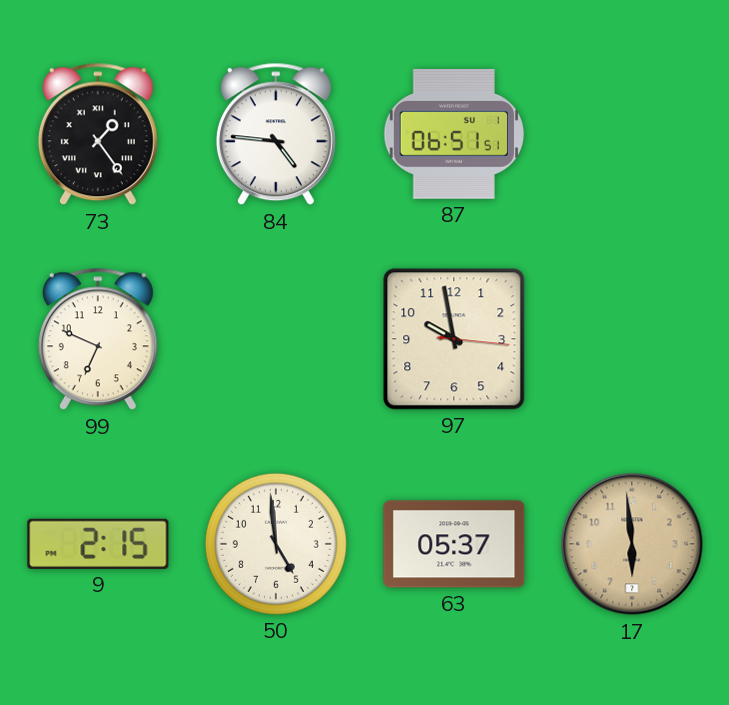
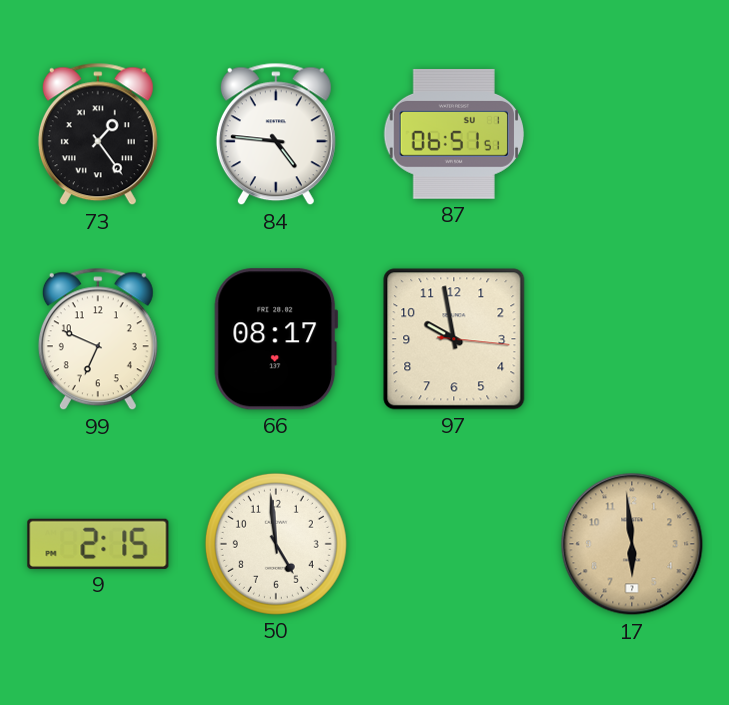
66: none -> 08:17
63: 05:37 -> none
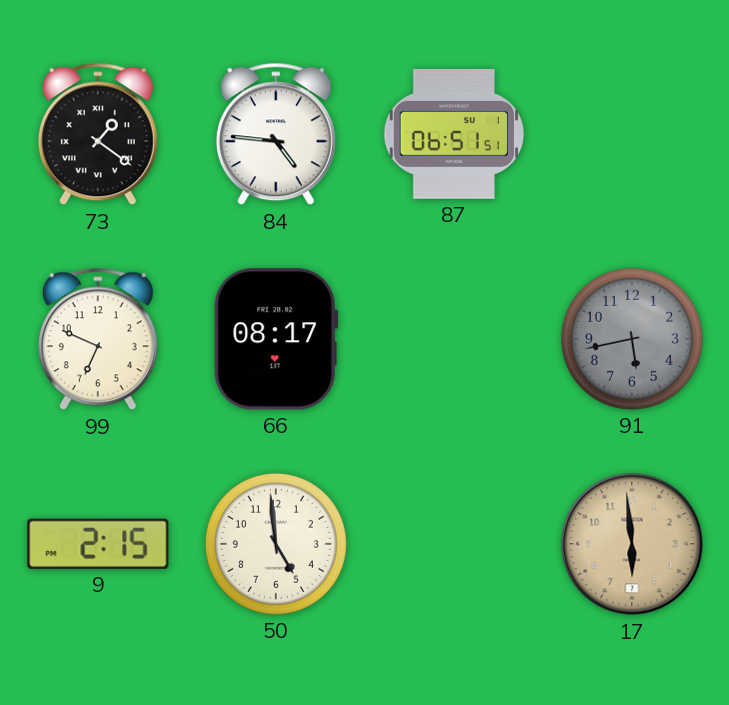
73: 1:24 -> 1:21
97: 9:58 -> none
91: none -> 5:43
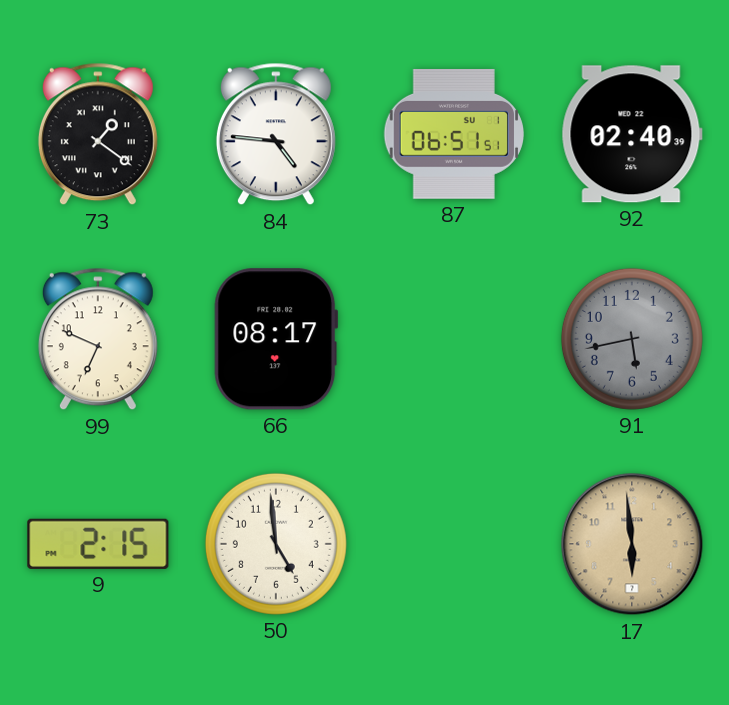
92: none -> 02:40
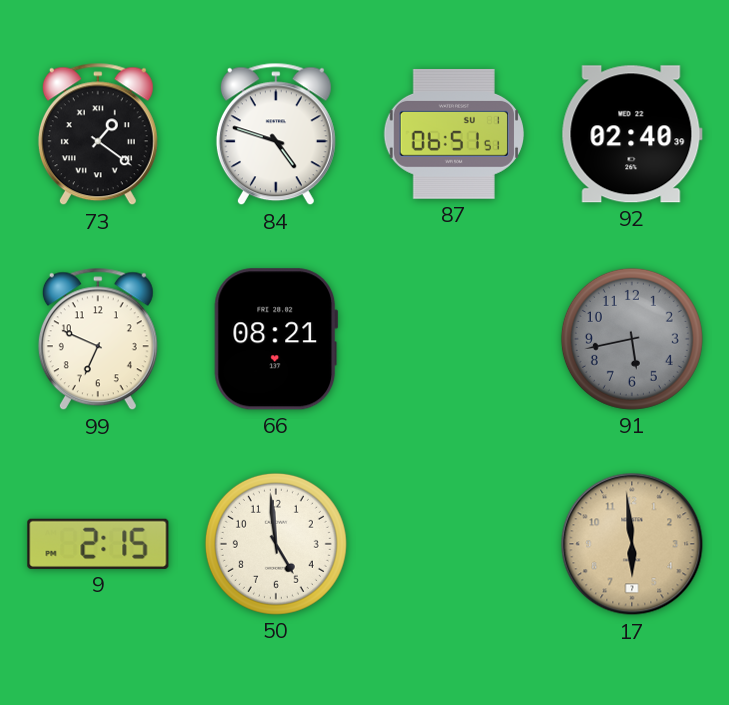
84: 4:46 -> 4:48
66: 08:17 -> 08:21
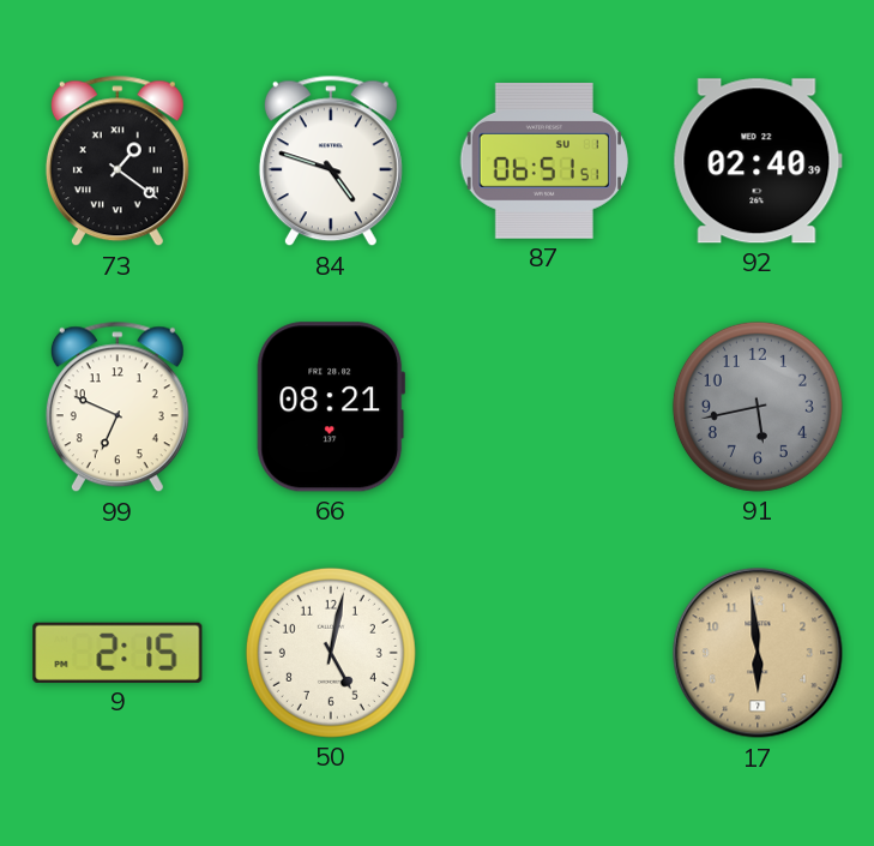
50: 4:59 -> 5:02
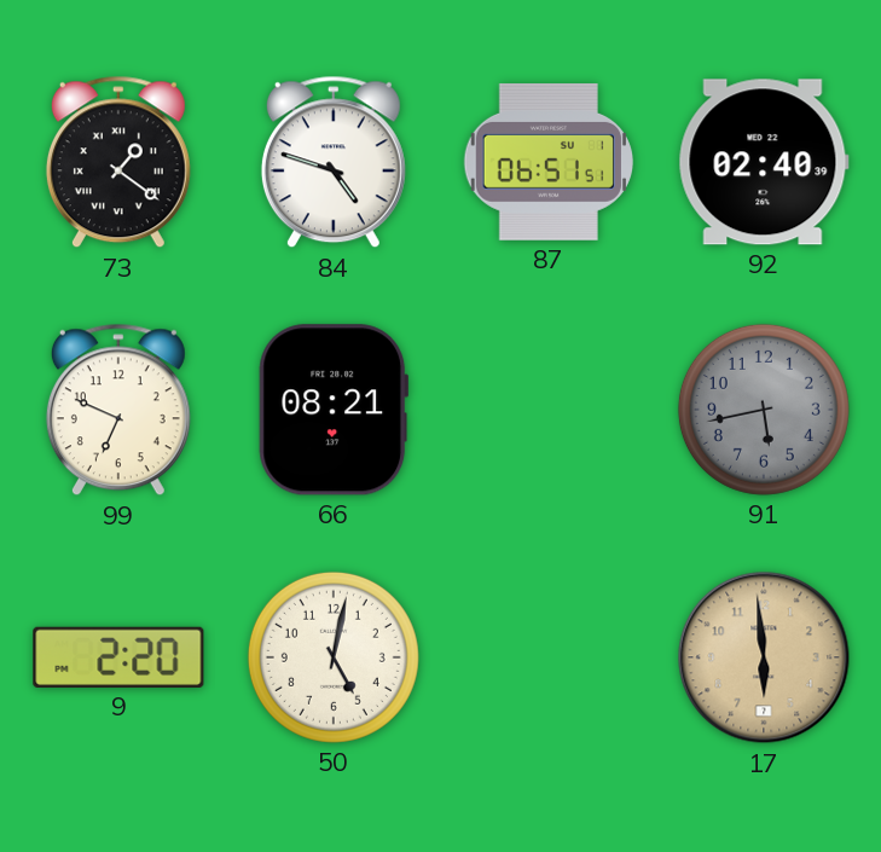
9: 2:15 -> 2:20
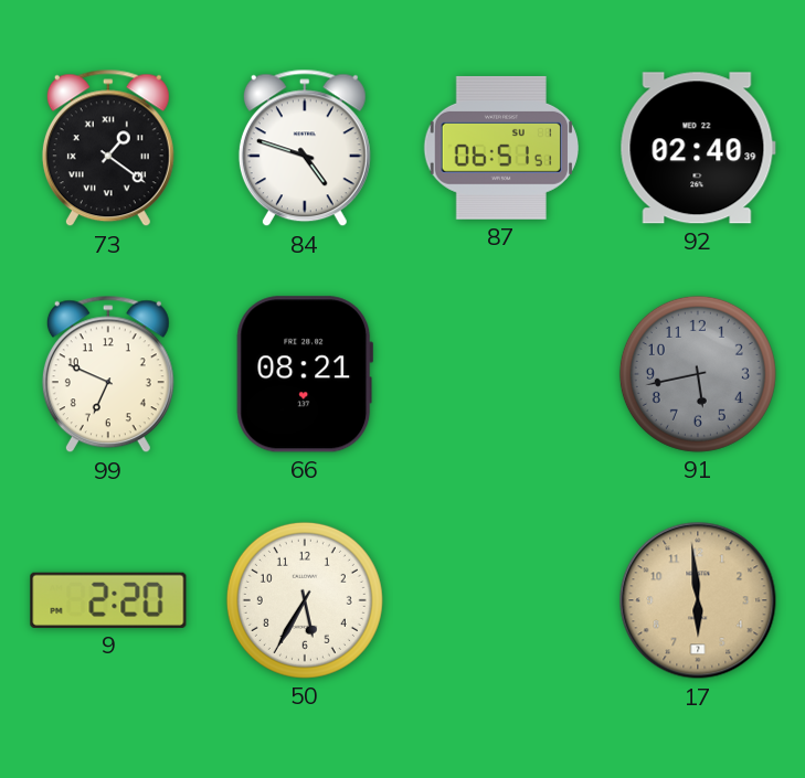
50: 5:02 -> 5:35
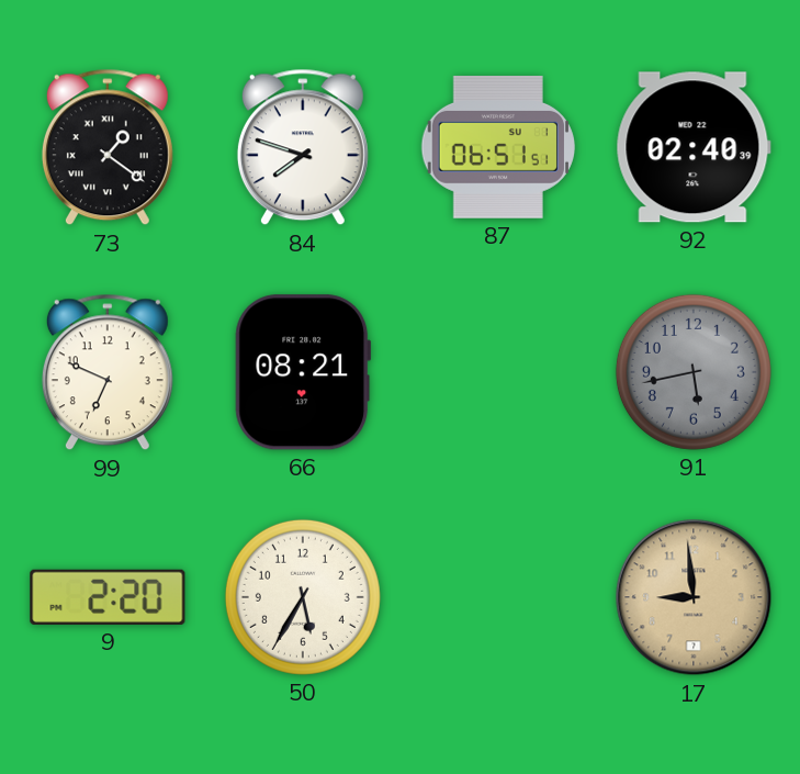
84: 4:48 -> 7:48
17: 5:59 -> 8:59
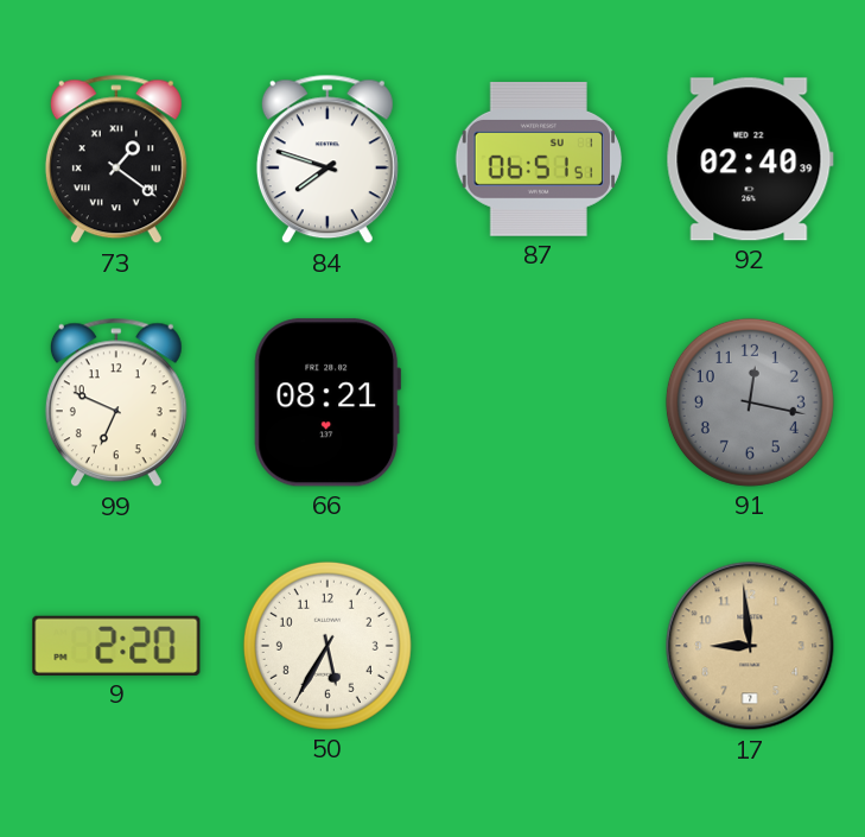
91: 5:43 -> 12:17
